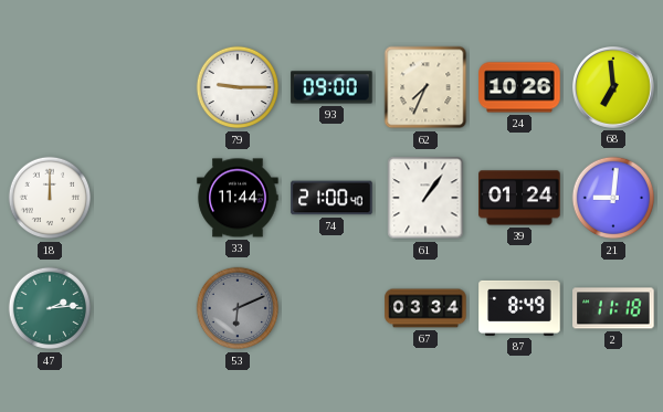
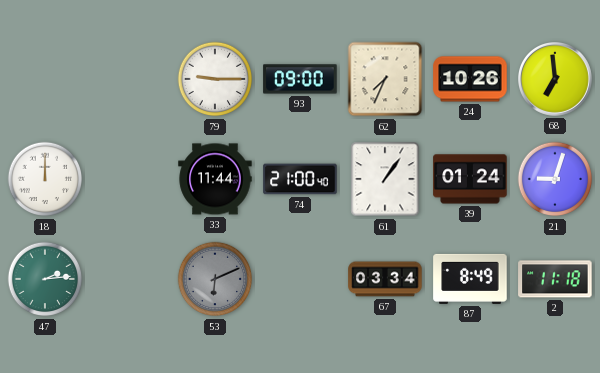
21: 9:01 -> 9:03
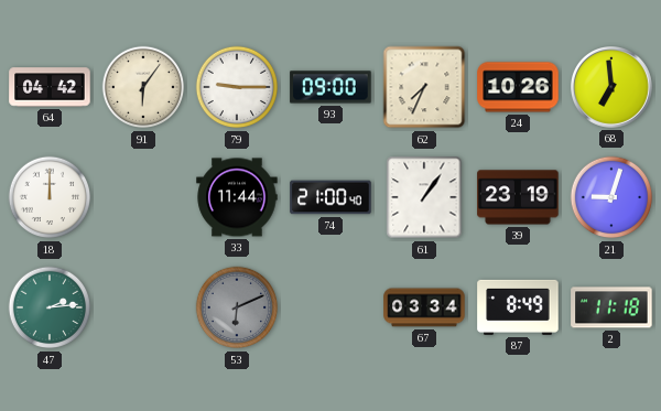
64: none -> 04:42
91: none -> 6:06
39: 01:24 -> 23:19
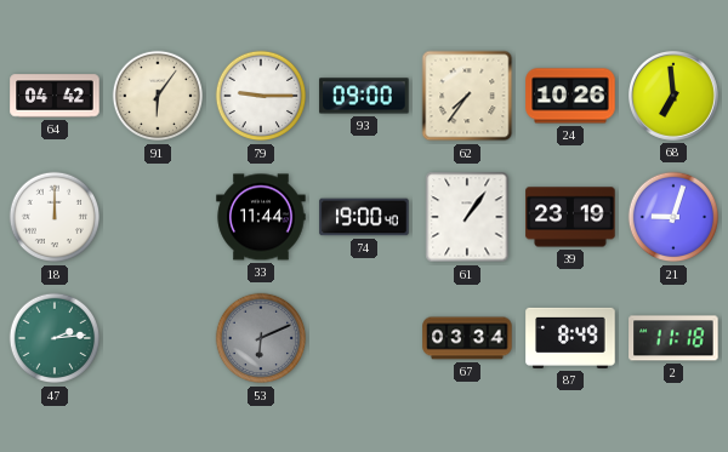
62: 7:34 -> 7:36
74: 21:00 -> 19:00
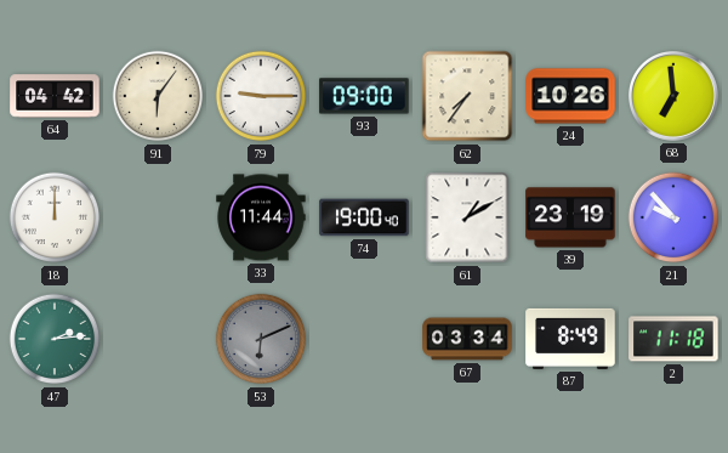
61: 1:06 -> 1:10
21: 9:03 -> 9:53
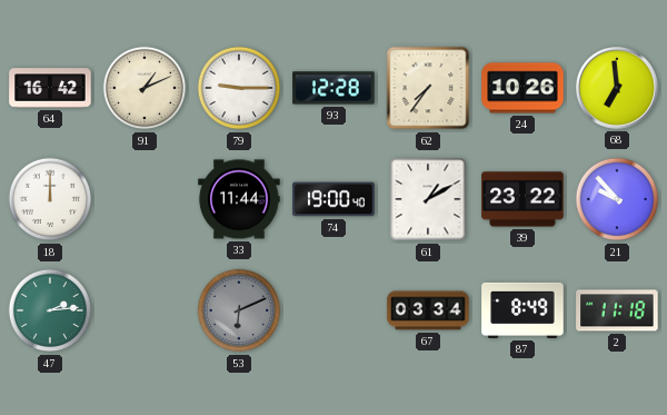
64: 04:42 -> 16:42
91: 6:06 -> 1:11
93: 09:00 -> 12:28
39: 23:19 -> 23:22
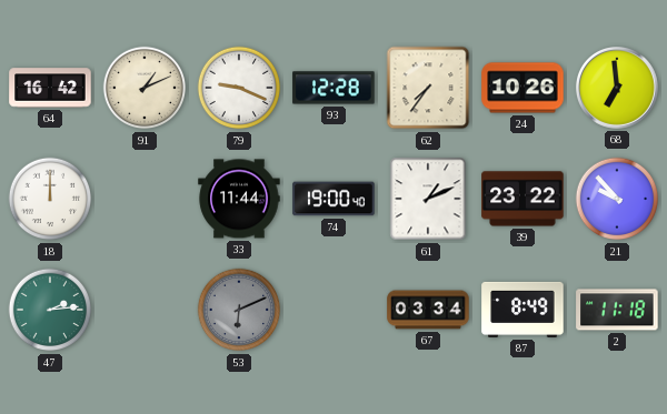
79: 9:15 -> 9:19
61: 1:10 -> 1:11
